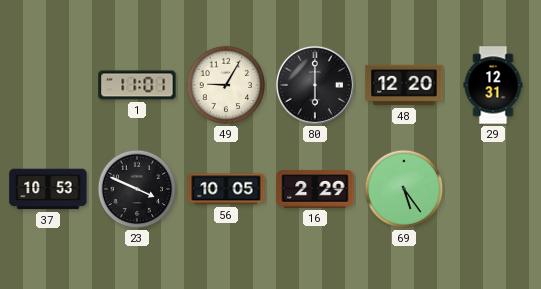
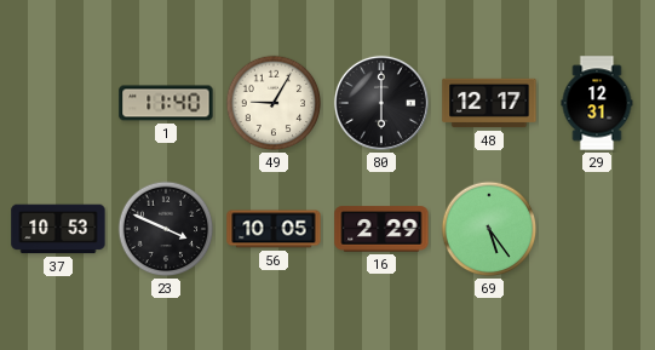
1: 11:01 -> 11:40
48: 12:20 -> 12:17
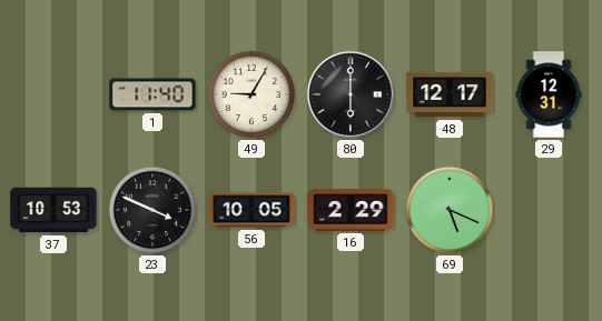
69: 5:24 -> 5:19
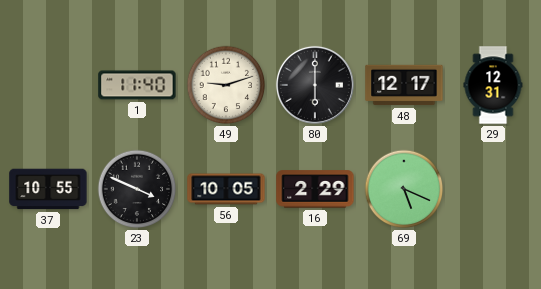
49: 9:05 -> 9:12
37: 10:53 -> 10:55
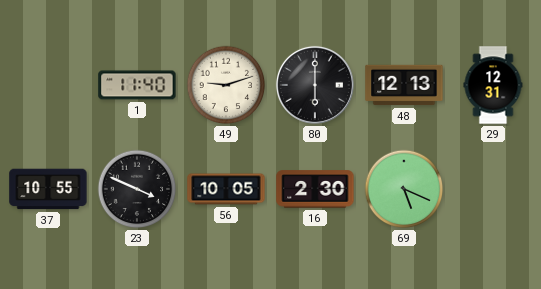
48: 12:17 -> 12:13
16: 2:29 -> 2:30
